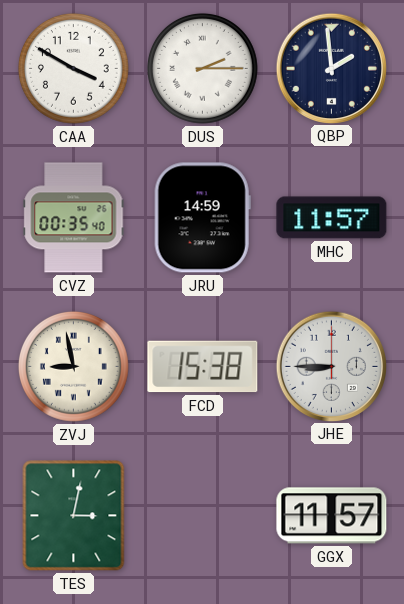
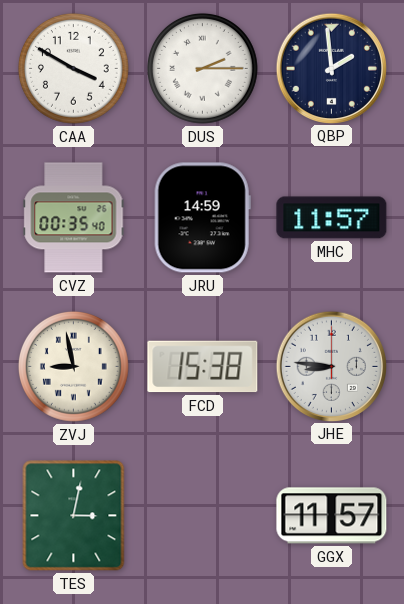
JHE: 8:45 -> 8:46
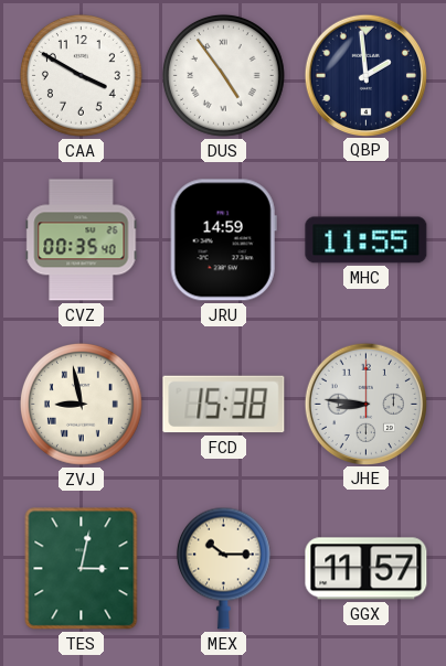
DUS: 2:15 -> 4:54
MHC: 11:57 -> 11:55
MEX: none -> 10:15
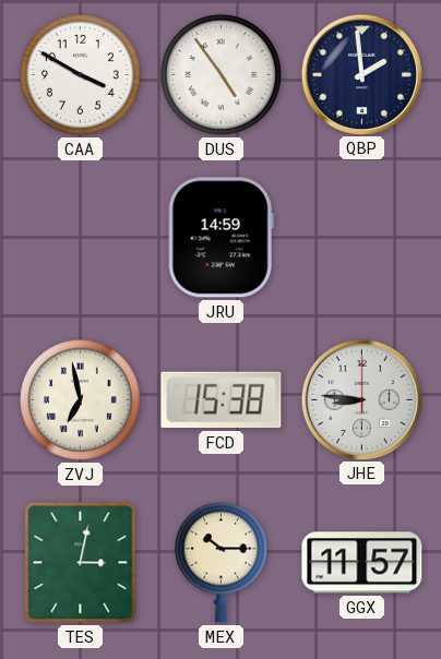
CVZ: 00:35 -> none
MHC: 11:55 -> none
ZVJ: 8:58 -> 6:58
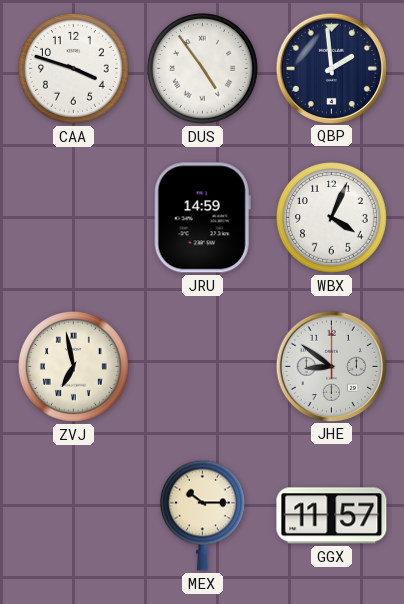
CAA: 3:50 -> 3:48
WBX: none -> 4:04
FCD: 15:38 -> none
JHE: 8:46 -> 8:51
TES: 3:02 -> none
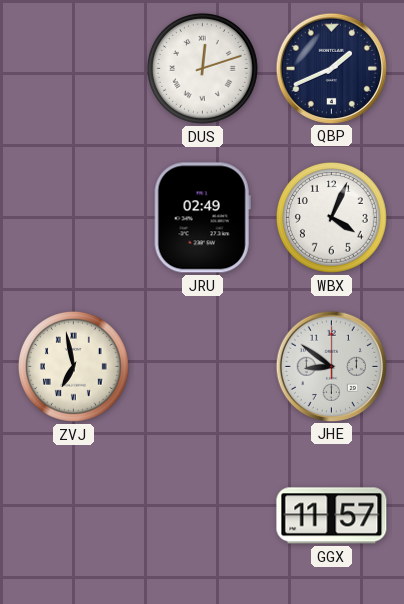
CAA: 3:48 -> none
DUS: 4:54 -> 12:12
QBP: 1:59 -> 1:41
JRU: 14:59 -> 02:49
MEX: 10:15 -> none
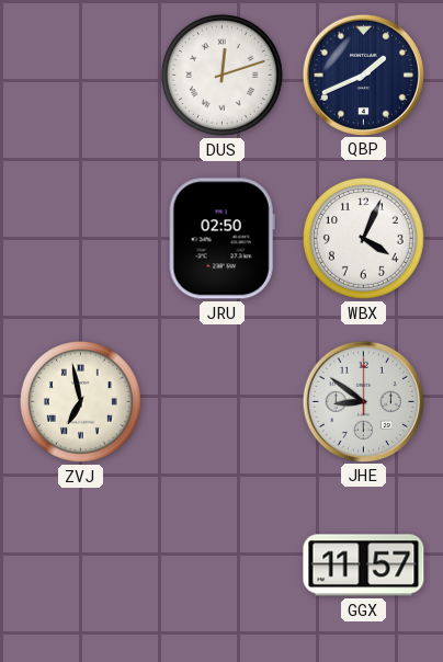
JRU: 02:49 -> 02:50
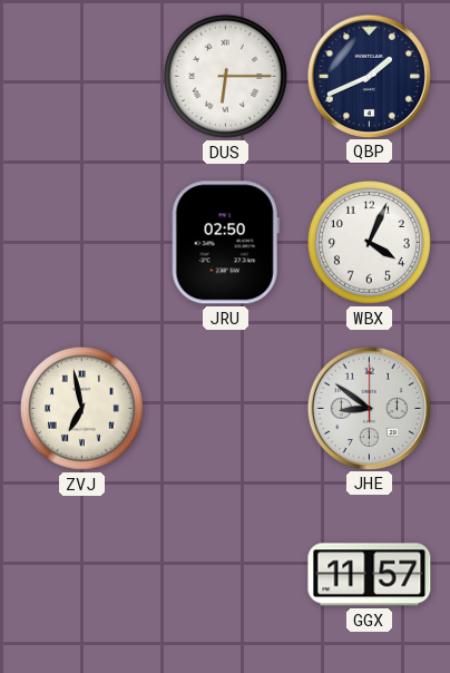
DUS: 12:12 -> 6:15
